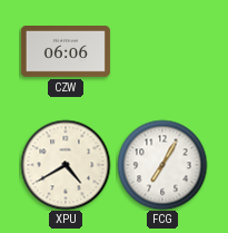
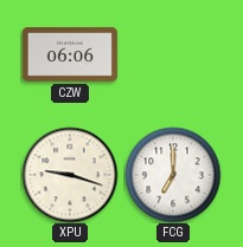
XPU: 4:40 -> 9:18
FCG: 7:05 -> 7:00
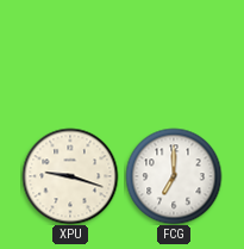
CZW: 06:06 -> none
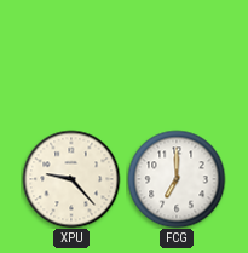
XPU: 9:18 -> 9:23
